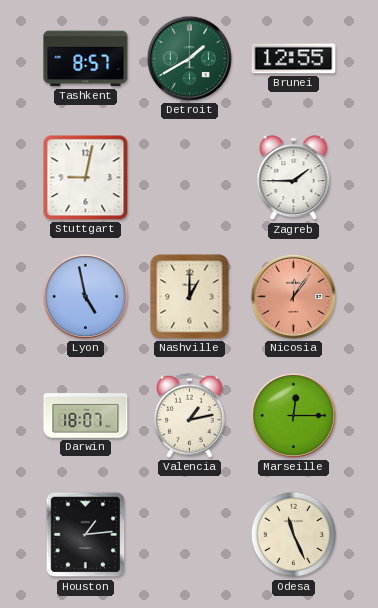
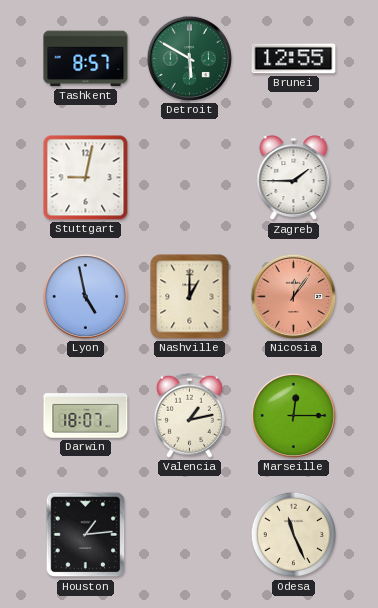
Detroit: 1:40 -> 5:50
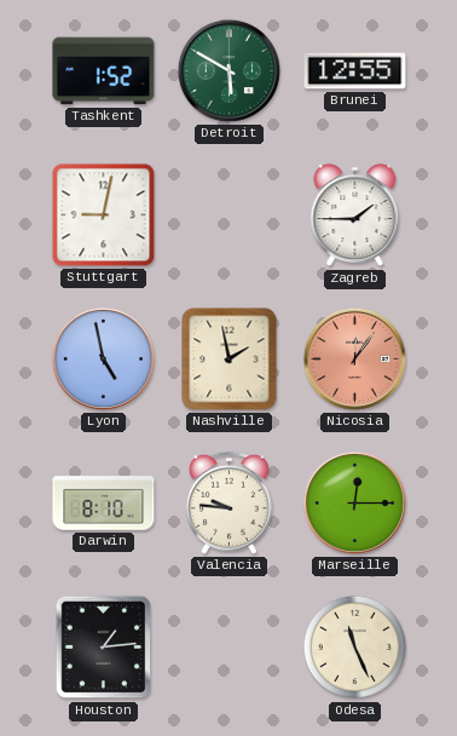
Tashkent: 8:57 -> 1:52
Nashville: 1:00 -> 1:58
Darwin: 18:07 -> 8:10
Valencia: 1:13 -> 9:46
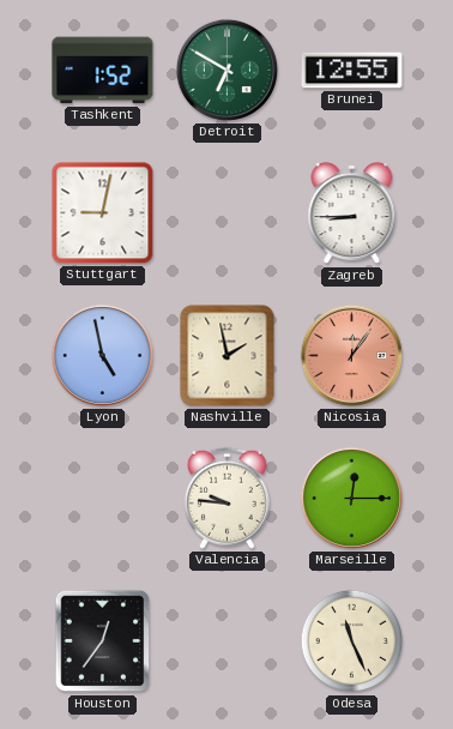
Detroit: 5:50 -> 6:50
Zagreb: 1:45 -> 8:45
Darwin: 8:10 -> none
Houston: 1:14 -> 12:36
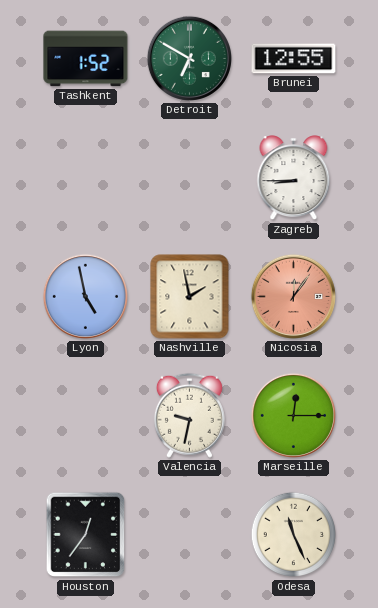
Stuttgart: 9:02 -> none
Valencia: 9:46 -> 9:32
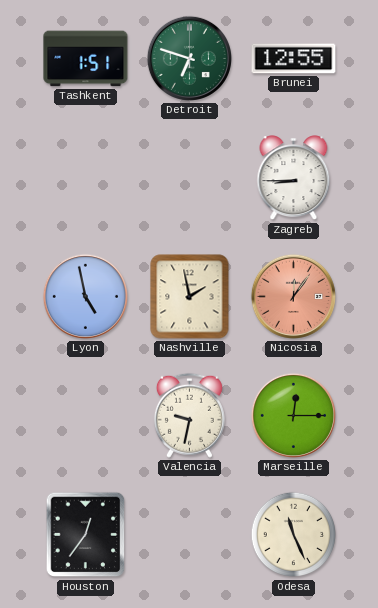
Tashkent: 1:52 -> 1:51
Detroit: 6:50 -> 6:48
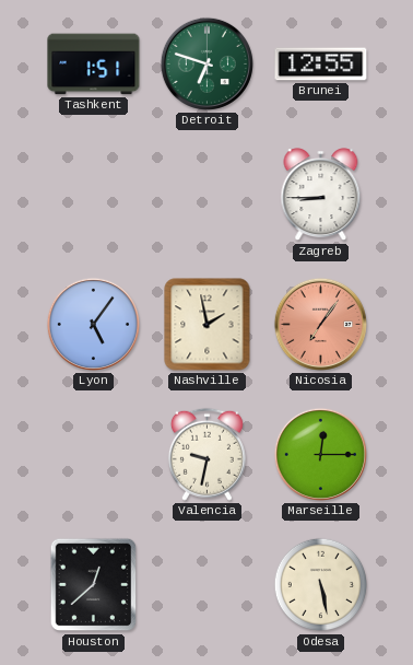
Lyon: 4:58 -> 5:06
Nicosia: 12:06 -> 7:06
Houston: 12:36 -> 12:38
Odesa: 11:26 -> 5:28
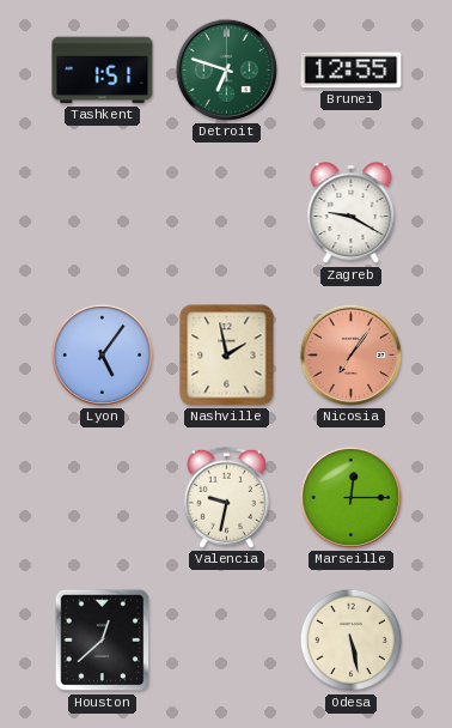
Zagreb: 8:45 -> 9:20
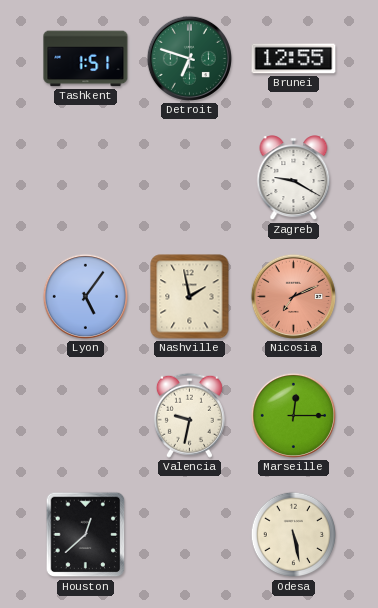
Nicosia: 7:06 -> 7:11
